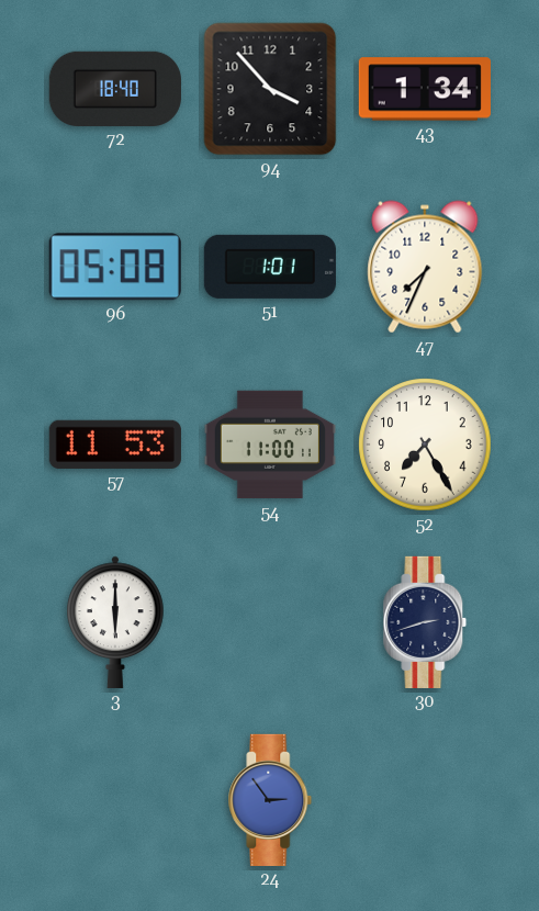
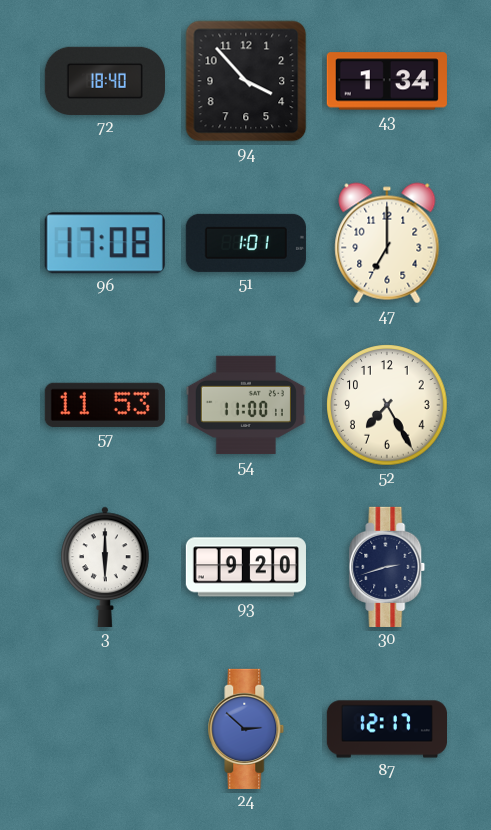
96: 05:08 -> 17:08
47: 7:34 -> 7:00
93: none -> 9:20
24: 2:54 -> 2:52
87: none -> 12:17
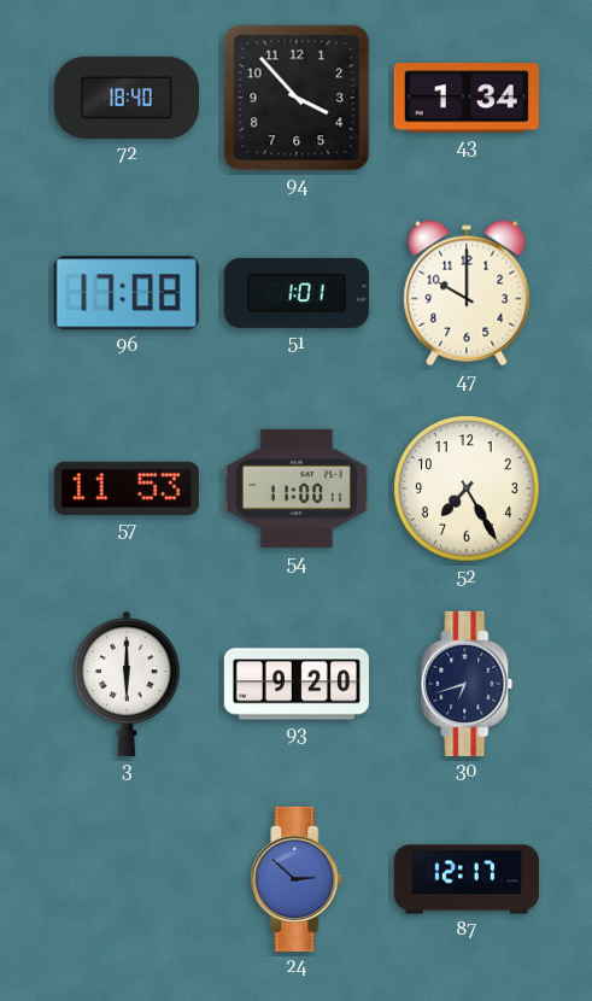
47: 7:00 -> 10:00
30: 2:42 -> 6:42
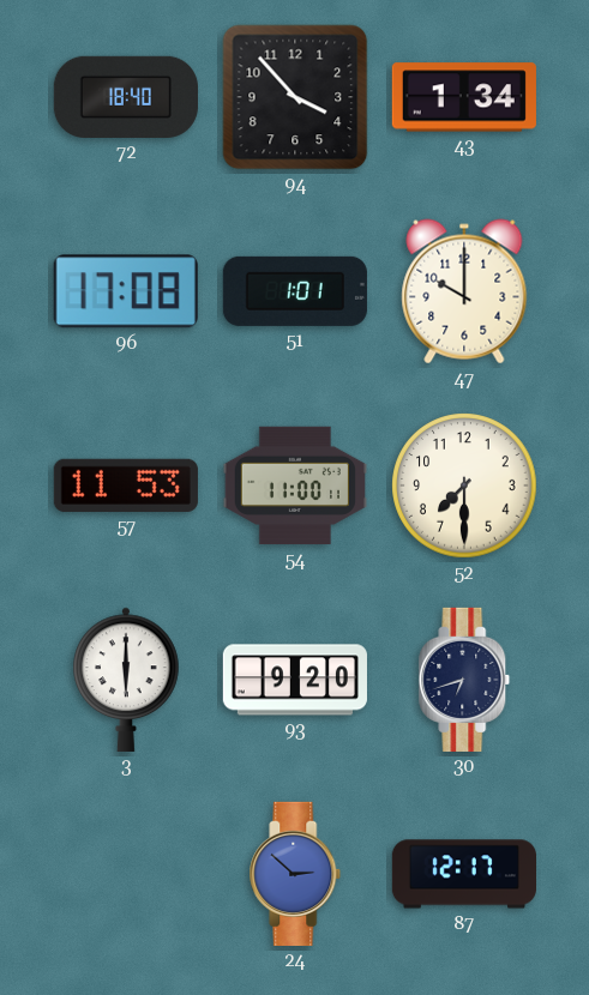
52: 7:25 -> 7:30
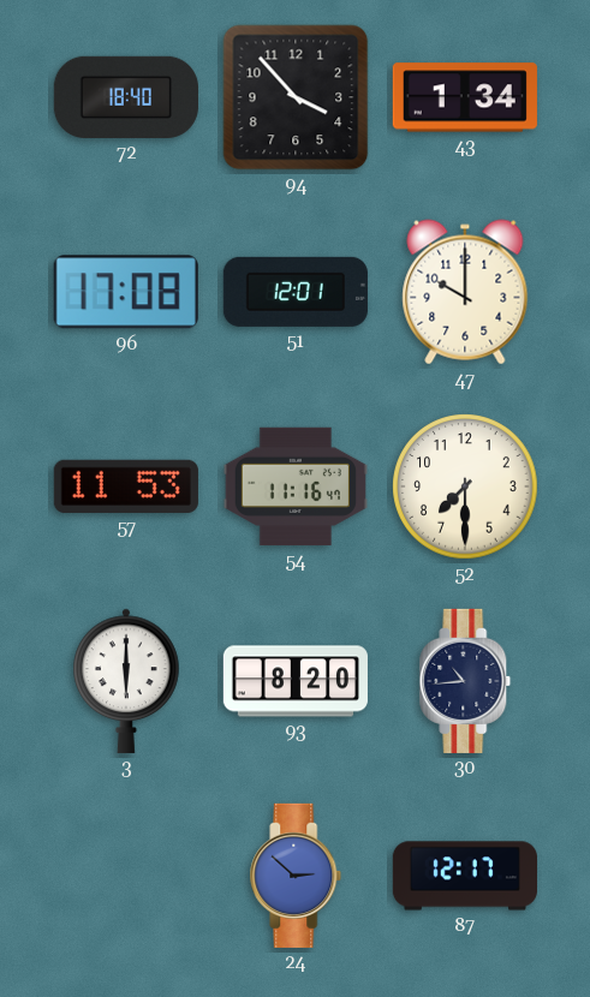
51: 1:01 -> 12:01
54: 11:00 -> 11:16
93: 9:20 -> 8:20
30: 6:42 -> 10:44
